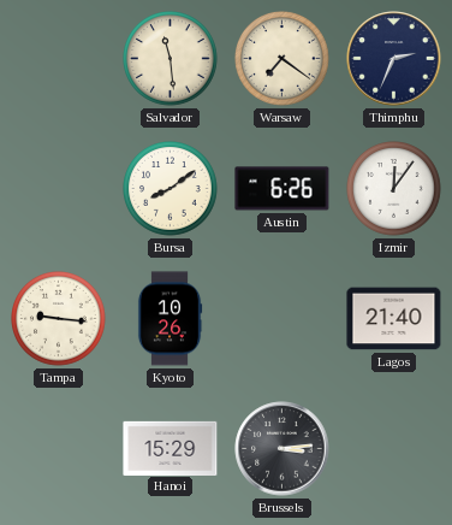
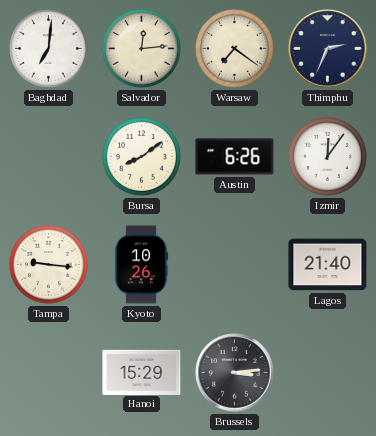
Baghdad: none -> 7:01
Salvador: 11:29 -> 12:14
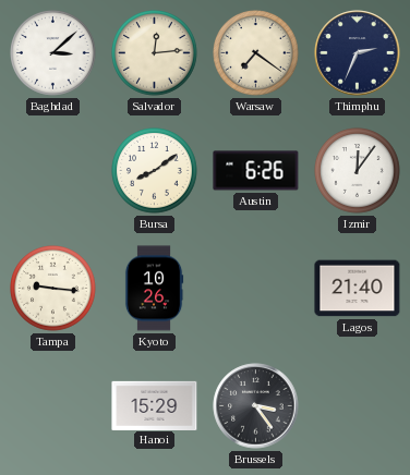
Baghdad: 7:01 -> 3:08
Brussels: 3:14 -> 3:24
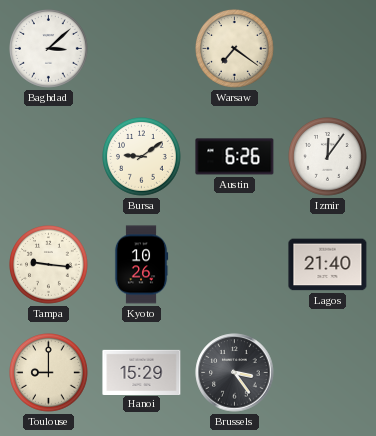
Salvador: 12:14 -> none
Thimphu: 2:34 -> none
Bursa: 8:09 -> 9:09
Toulouse: none -> 9:00
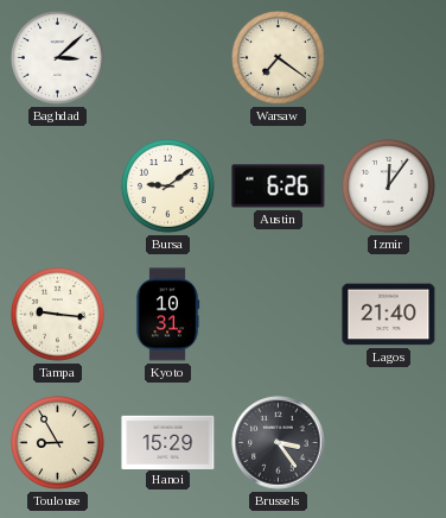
Kyoto: 10:26 -> 10:31
Toulouse: 9:00 -> 8:55
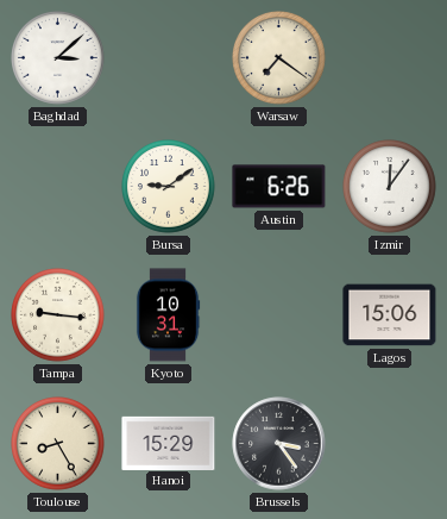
Lagos: 21:40 -> 15:06
Toulouse: 8:55 -> 8:25
